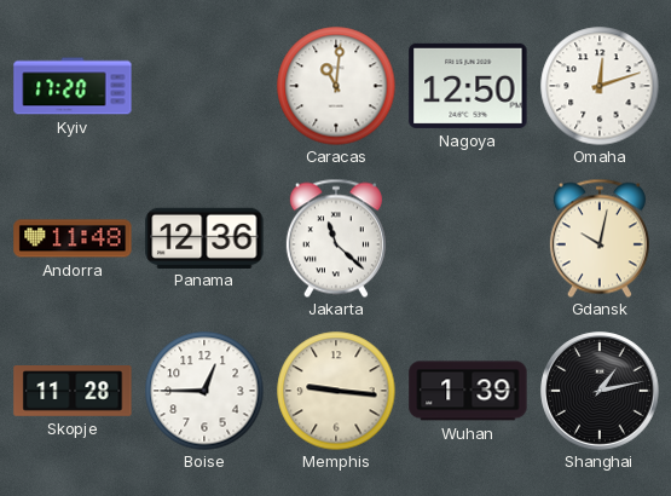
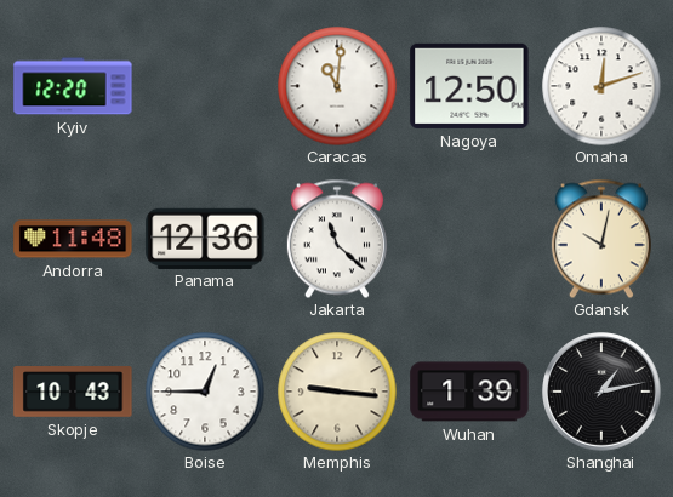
Kyiv: 17:20 -> 12:20
Skopje: 11:28 -> 10:43
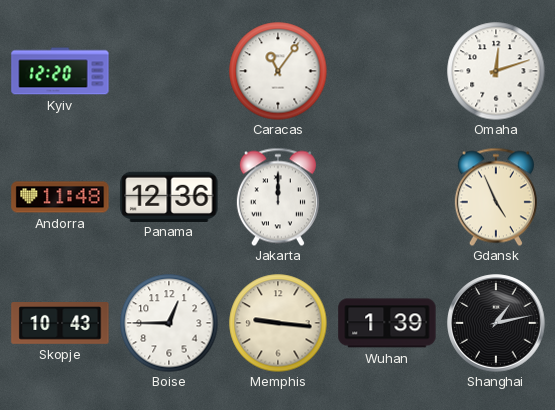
Caracas: 11:01 -> 11:06
Nagoya: 12:50 -> none
Jakarta: 11:22 -> 12:00
Gdansk: 10:02 -> 4:56
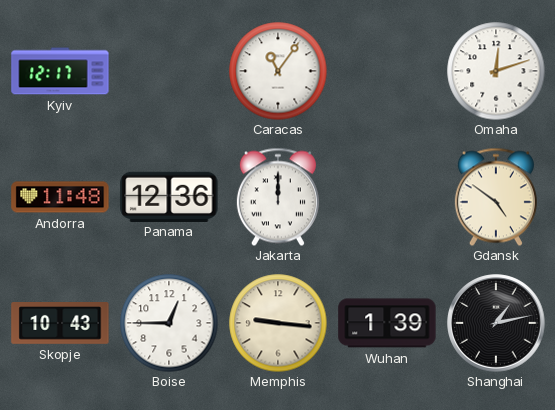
Kyiv: 12:20 -> 12:17
Gdansk: 4:56 -> 4:51
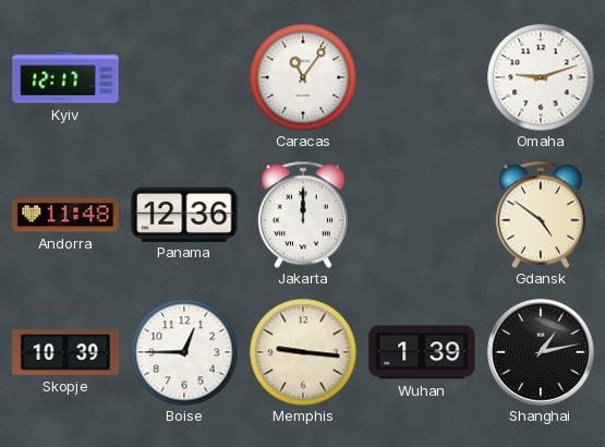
Omaha: 12:12 -> 9:12
Skopje: 10:43 -> 10:39
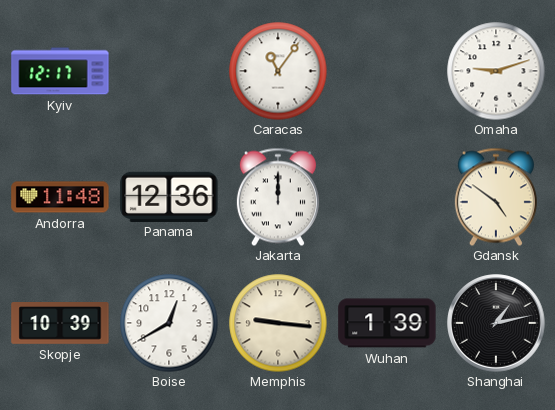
Boise: 12:45 -> 12:40
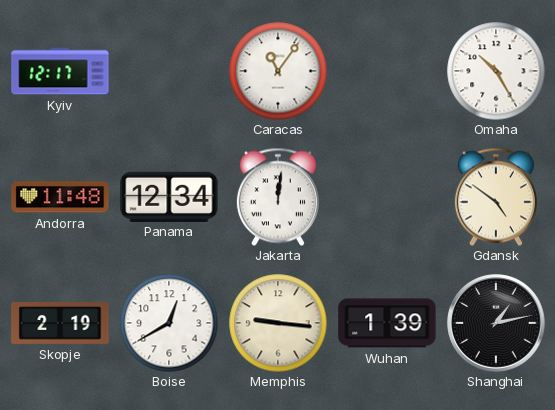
Omaha: 9:12 -> 10:25
Panama: 12:36 -> 12:34
Jakarta: 12:00 -> 12:01
Skopje: 10:39 -> 2:19
